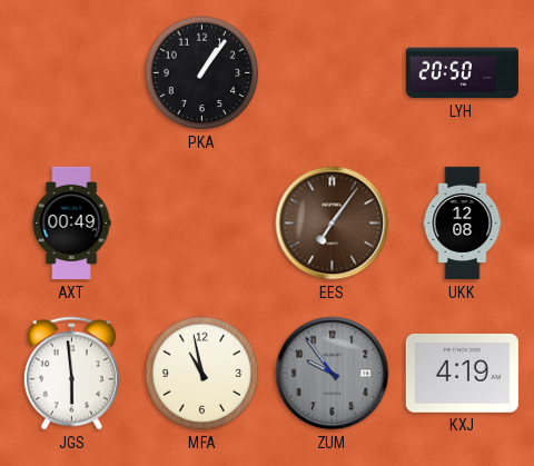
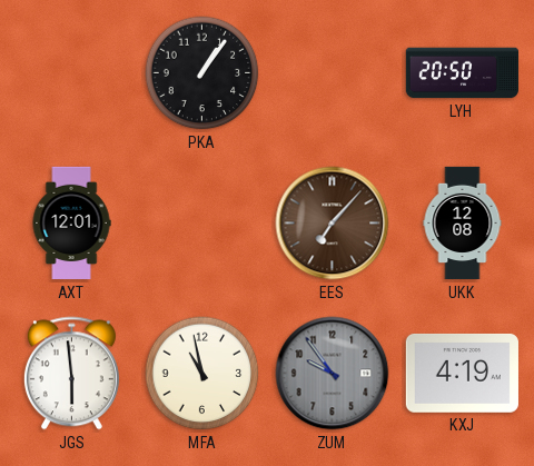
AXT: 00:49 -> 12:01
EES: 7:06 -> 7:07
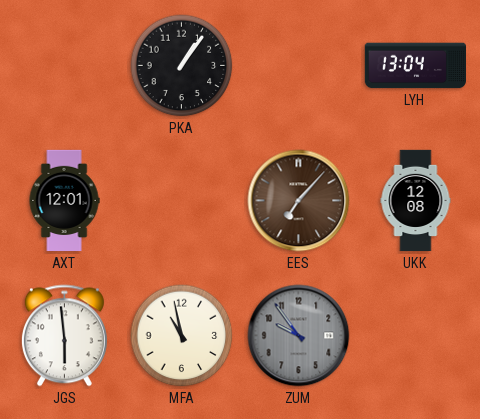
LYH: 20:50 -> 13:04
KXJ: 4:19 -> none
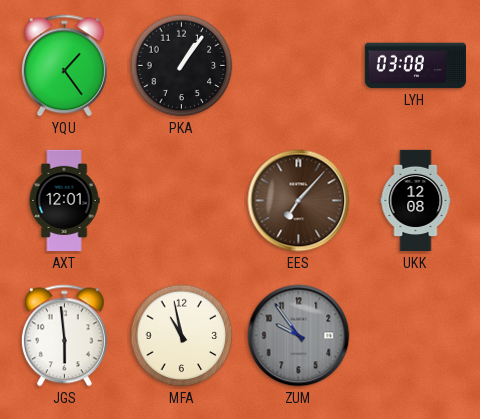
YQU: none -> 1:24
LYH: 13:04 -> 03:08
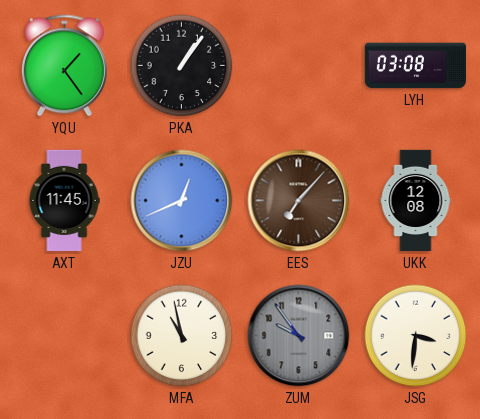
AXT: 12:01 -> 11:45
JZU: none -> 12:41
JGS: 5:59 -> none
JSG: none -> 3:31
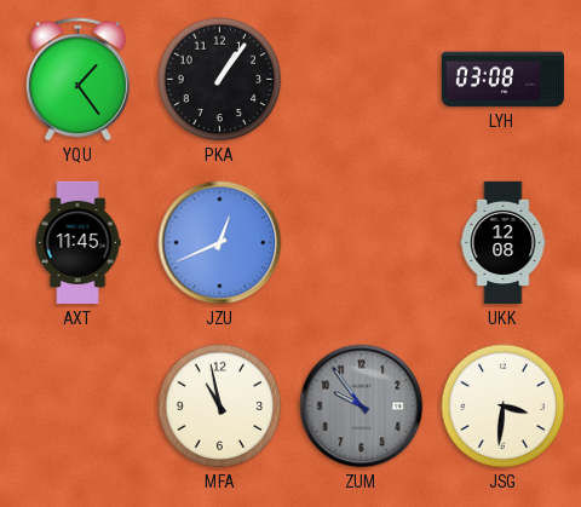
EES: 7:07 -> none
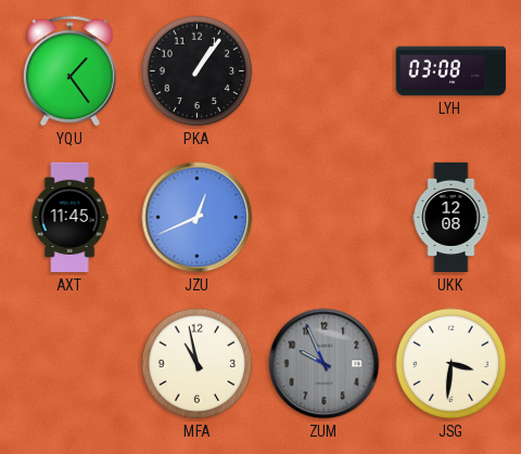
ZUM: 9:54 -> 9:56
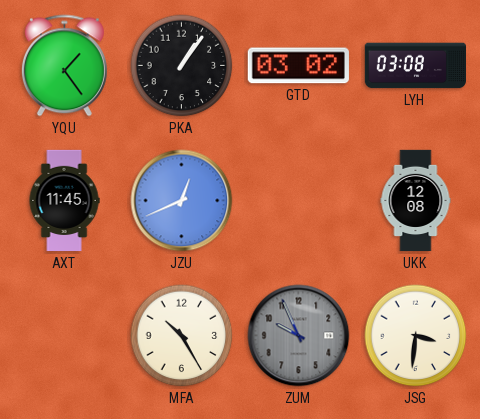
GTD: none -> 03:02
MFA: 10:58 -> 10:25
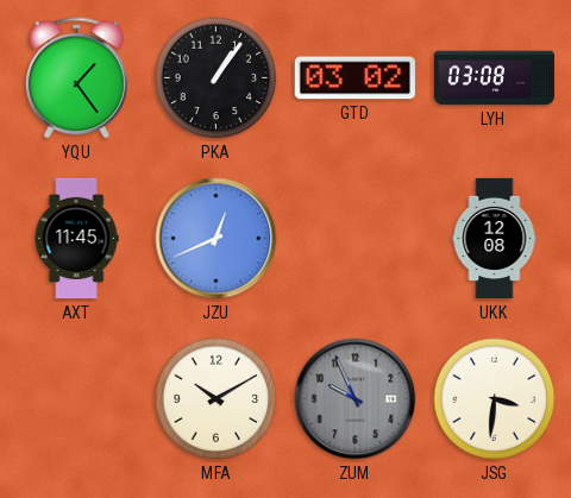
MFA: 10:25 -> 10:10
